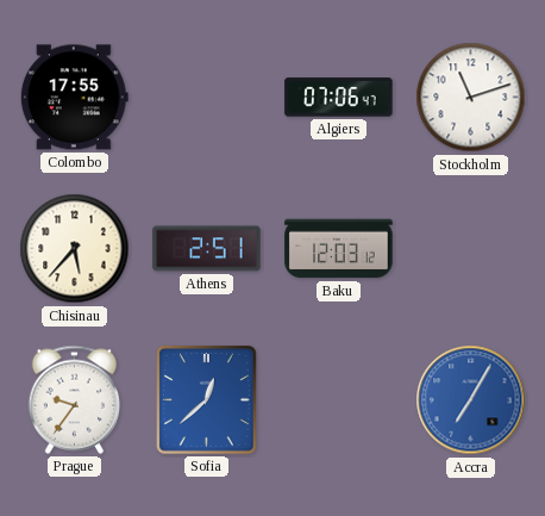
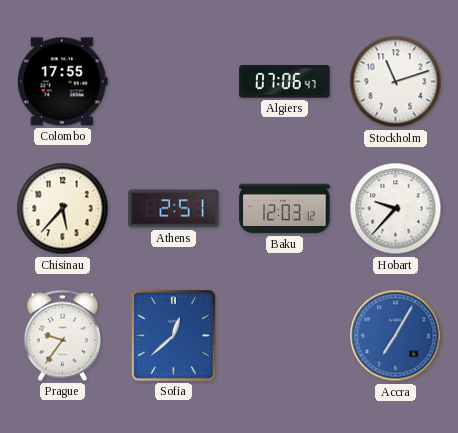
Hobart: none -> 9:37
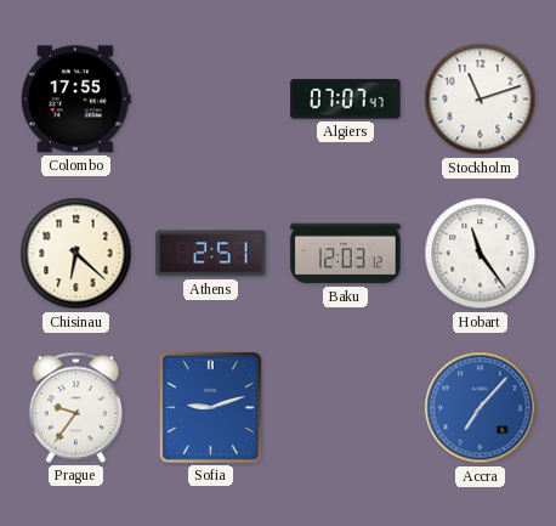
Algiers: 07:06 -> 07:07
Chisinau: 5:37 -> 6:22
Hobart: 9:37 -> 11:24
Sofia: 12:38 -> 9:12
Accra: 7:05 -> 7:07
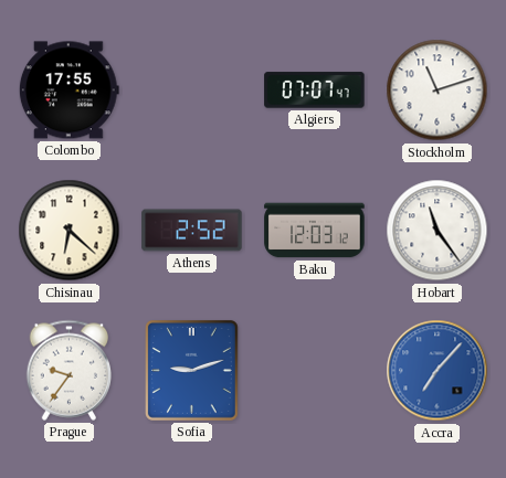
Athens: 2:51 -> 2:52
